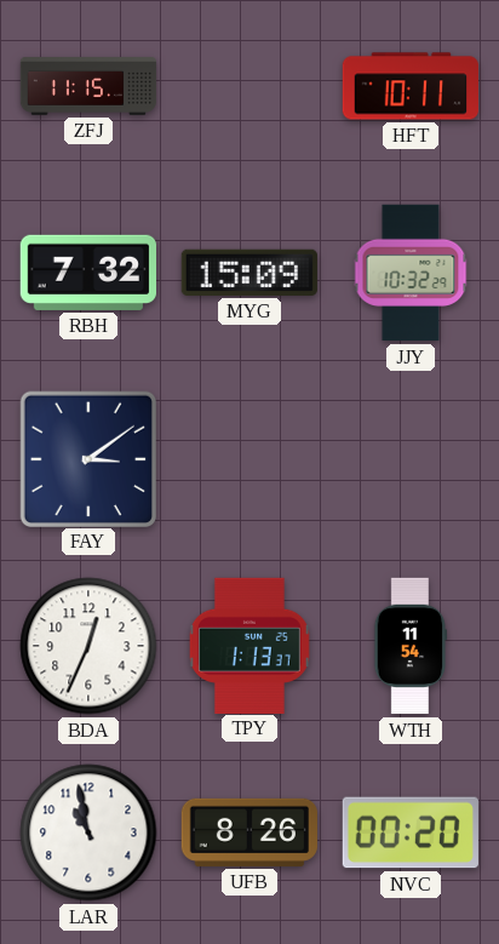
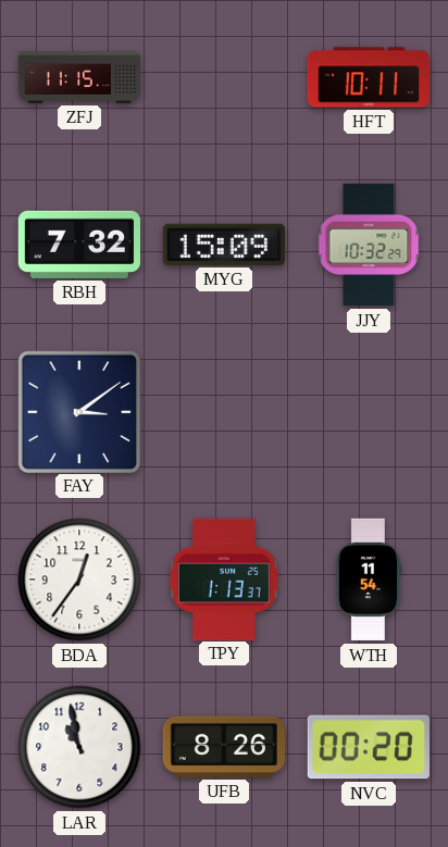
BDA: 12:34 -> 12:36
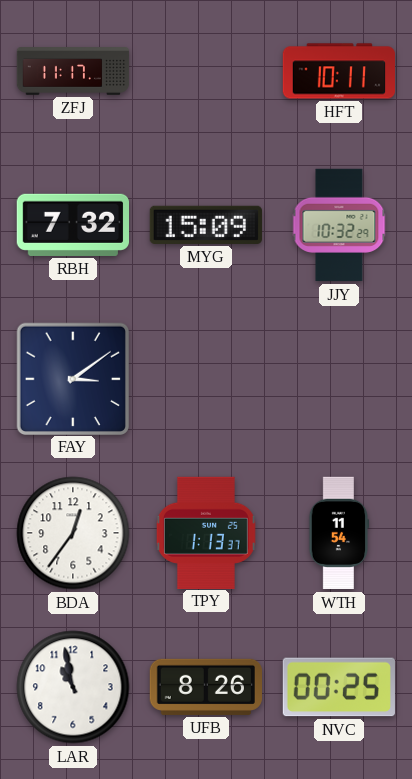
ZFJ: 11:15 -> 11:17
NVC: 00:20 -> 00:25
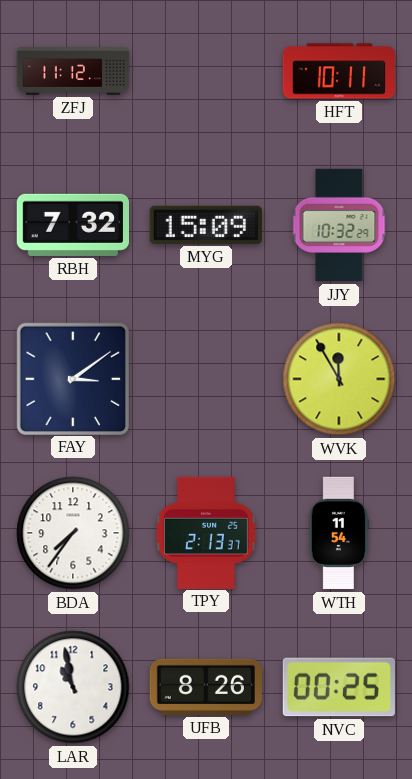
ZFJ: 11:17 -> 11:12
WVK: none -> 11:55
BDA: 12:36 -> 7:36
TPY: 1:13 -> 2:13
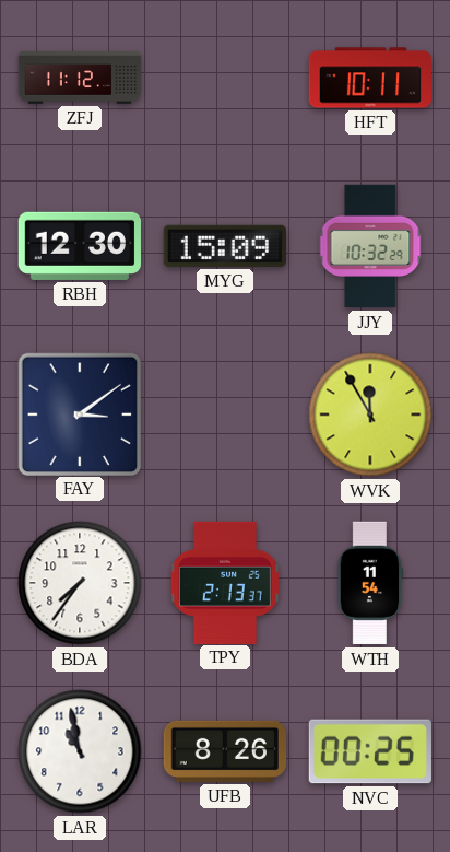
RBH: 7:32 -> 12:30
